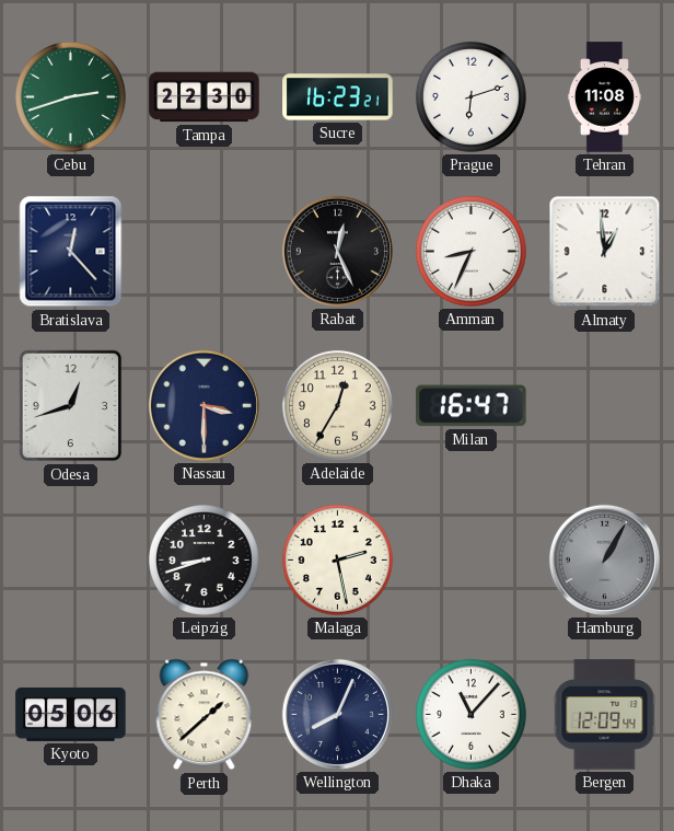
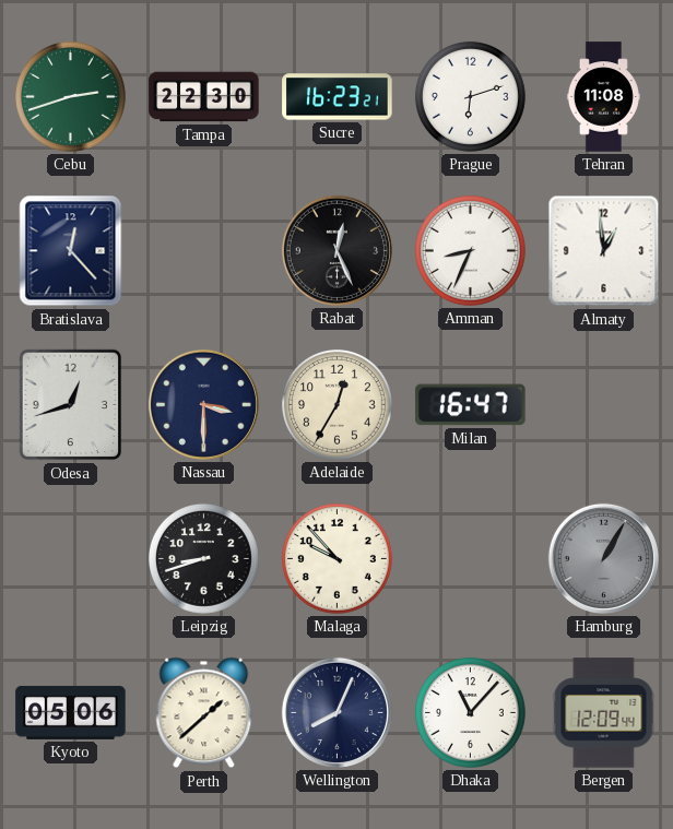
Malaga: 2:28 -> 9:53
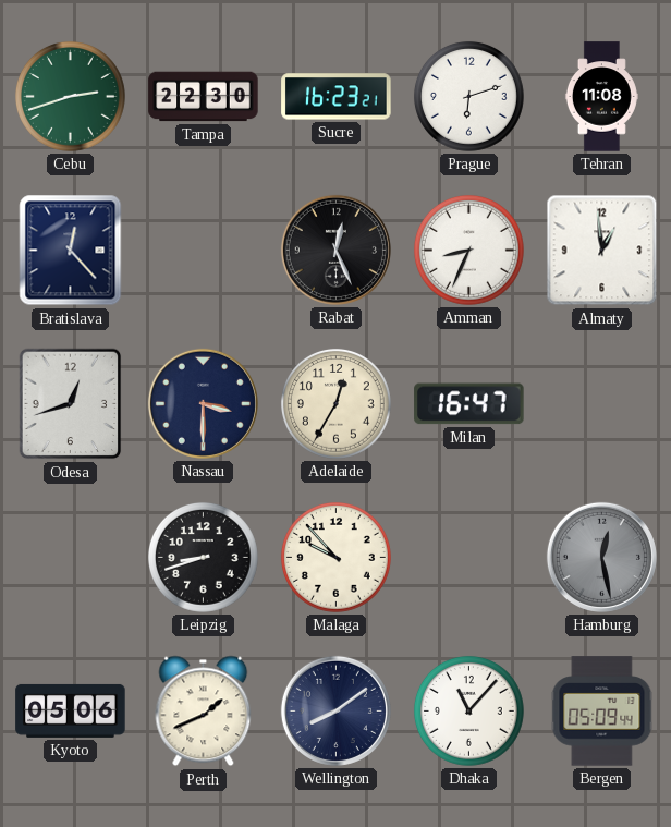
Hamburg: 1:05 -> 12:28
Perth: 1:38 -> 1:41
Wellington: 8:04 -> 8:09
Bergen: 12:09 -> 05:09
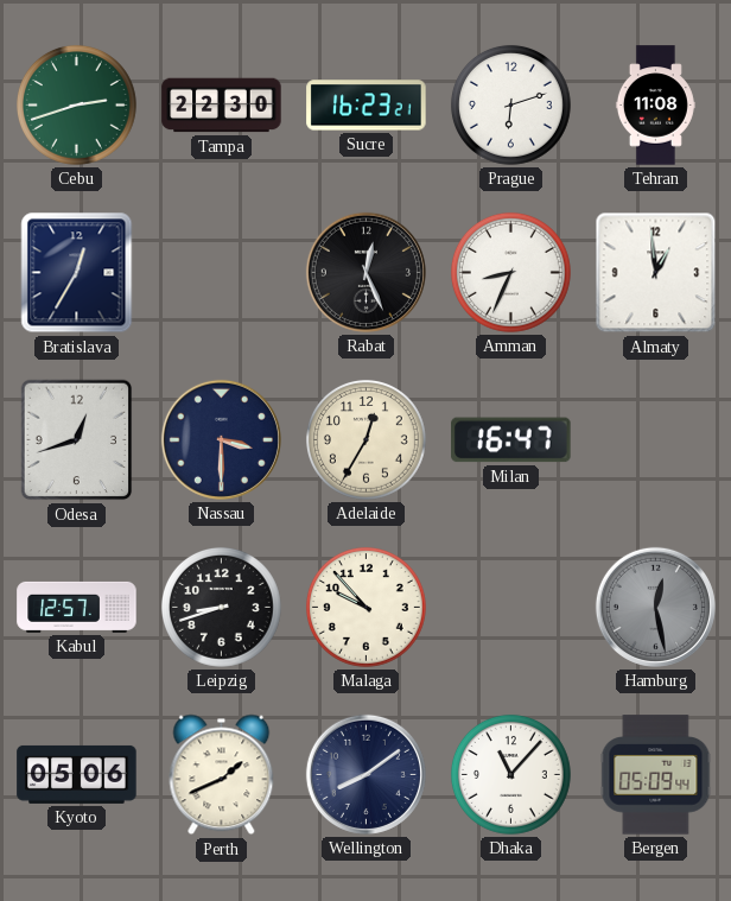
Bratislava: 12:23 -> 12:35
Kabul: none -> 12:57
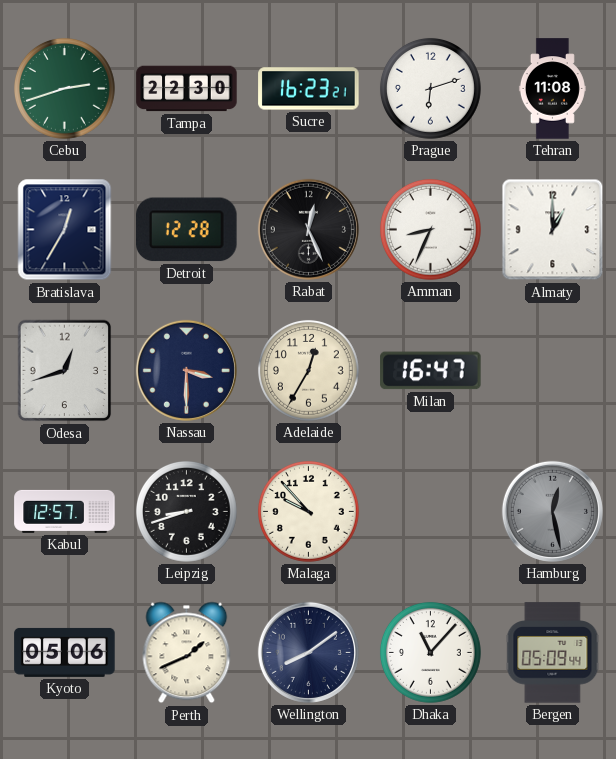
Detroit: none -> 12:28
Almaty: 12:59 -> 1:00
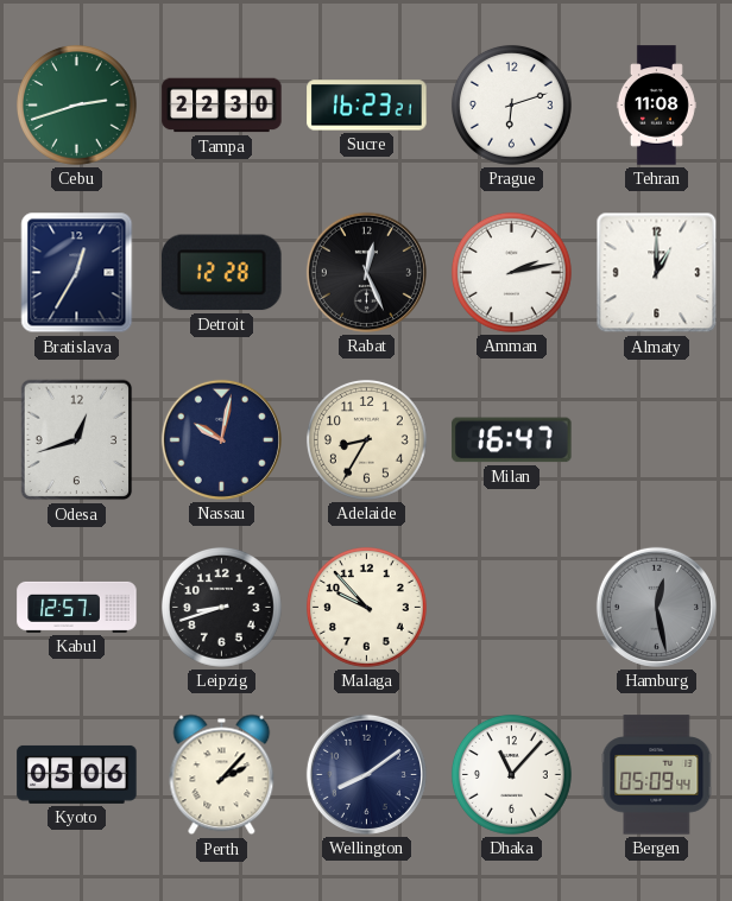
Amman: 8:34 -> 2:13
Nassau: 3:30 -> 10:02
Adelaide: 12:35 -> 8:35
Perth: 1:41 -> 2:07
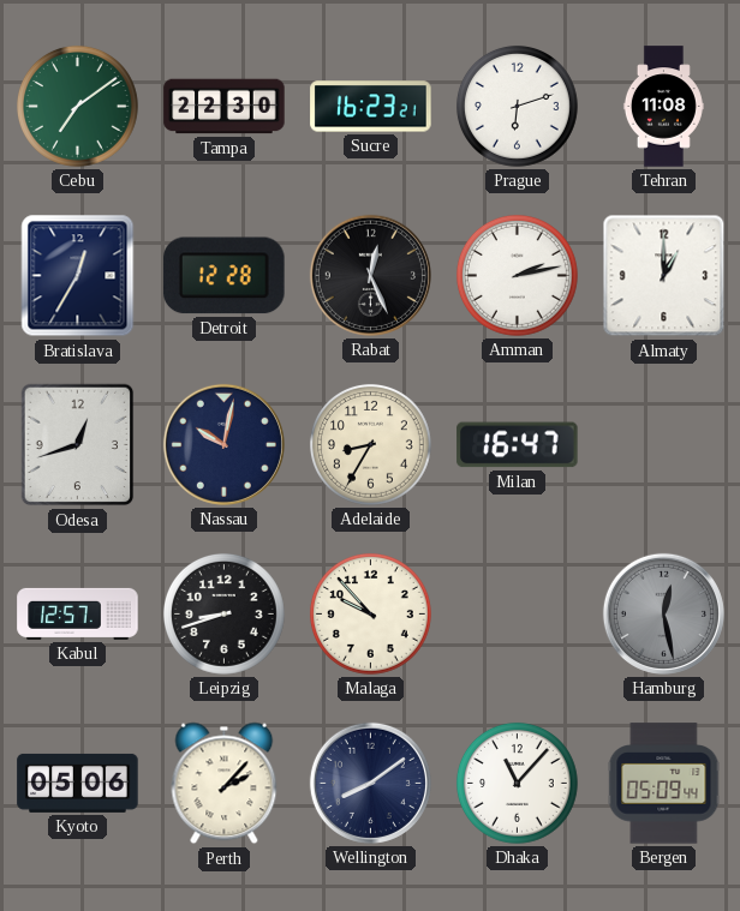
Cebu: 2:42 -> 7:09
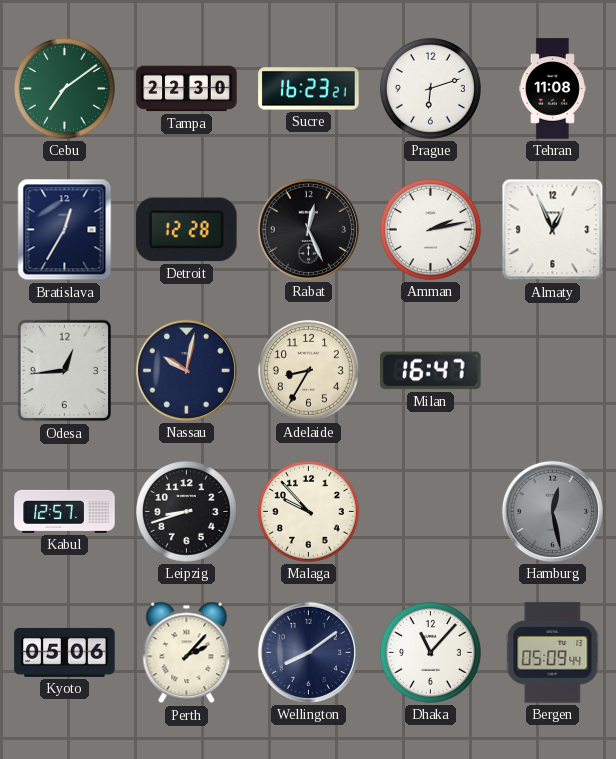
Almaty: 1:00 -> 12:56
Odesa: 12:42 -> 12:44
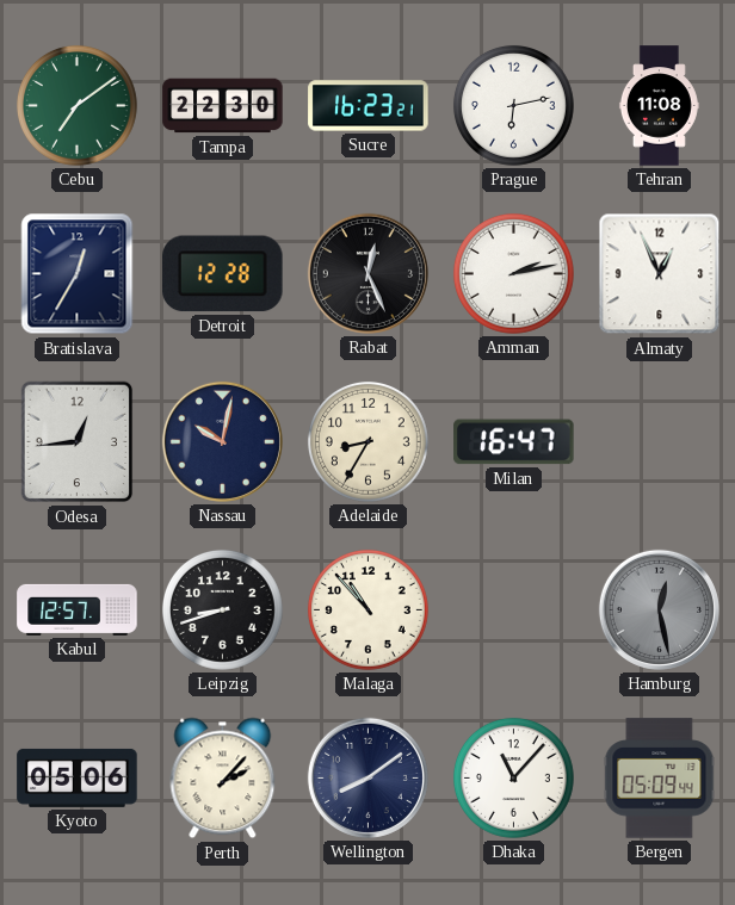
Prague: 6:12 -> 6:13
Malaga: 9:53 -> 10:53
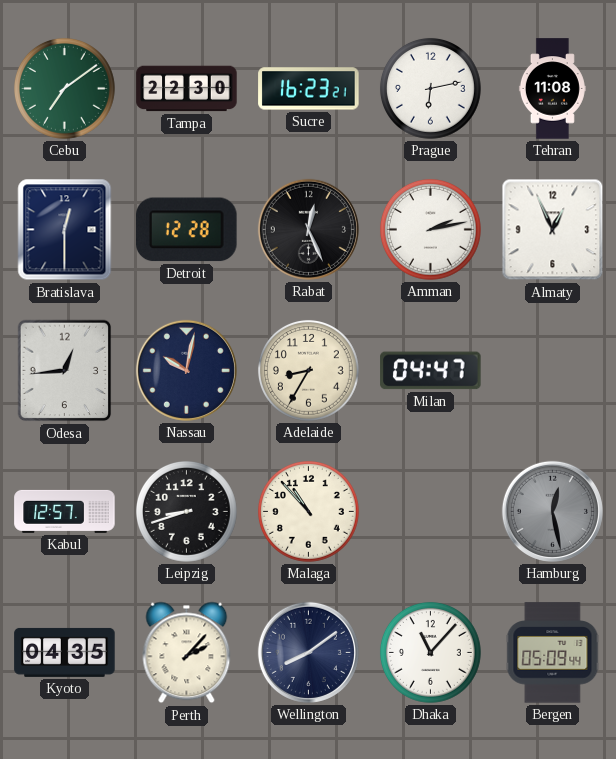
Bratislava: 12:35 -> 12:30
Milan: 16:47 -> 04:47
Kyoto: 05:06 -> 04:35
